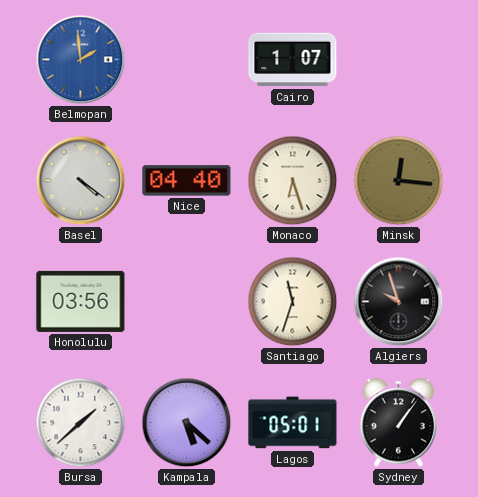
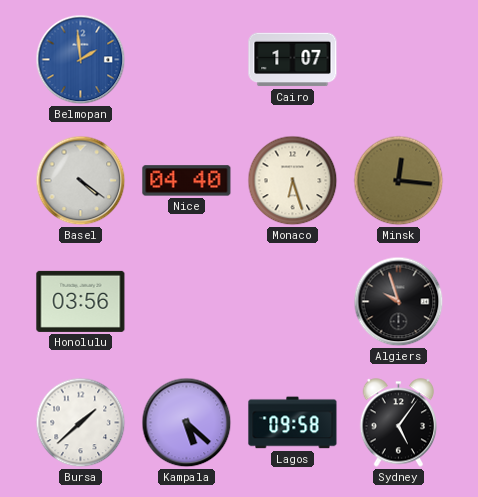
Santiago: 11:33 -> none
Lagos: 05:01 -> 09:58
Sydney: 1:06 -> 5:06
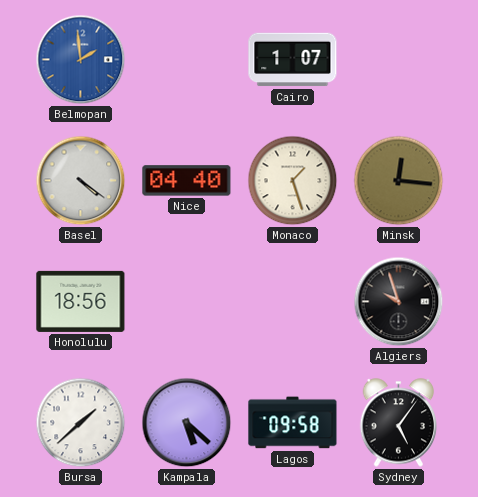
Monaco: 6:27 -> 1:27
Honolulu: 03:56 -> 18:56
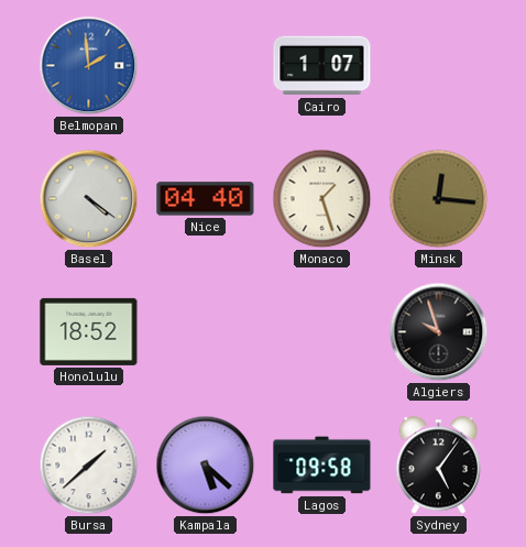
Honolulu: 18:56 -> 18:52
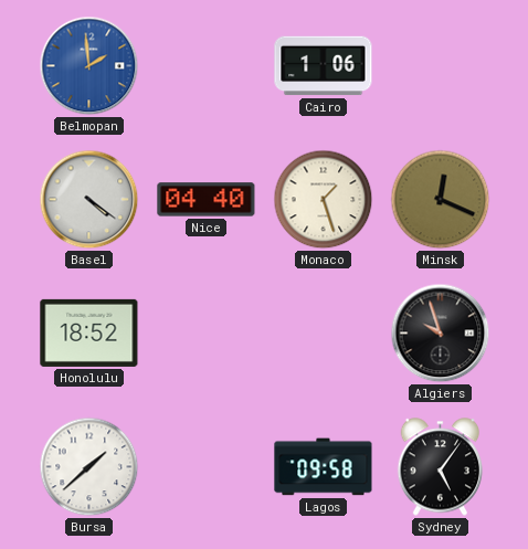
Cairo: 1:07 -> 1:06
Minsk: 12:16 -> 12:19
Kampala: 5:22 -> none
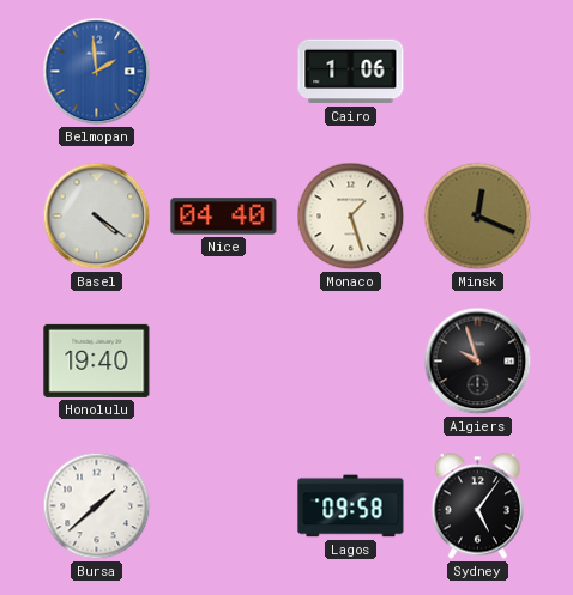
Honolulu: 18:52 -> 19:40
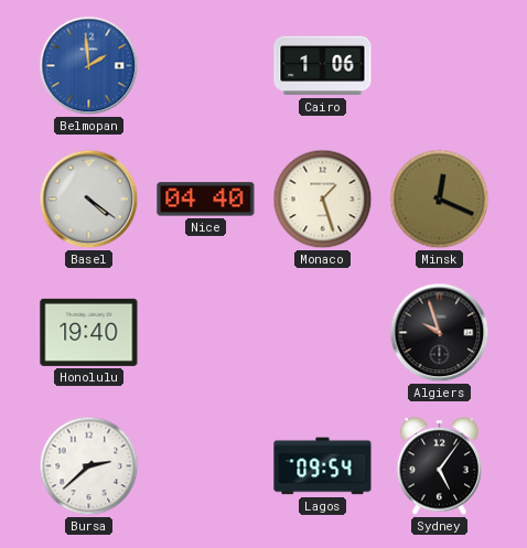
Bursa: 1:38 -> 2:38
Lagos: 09:58 -> 09:54
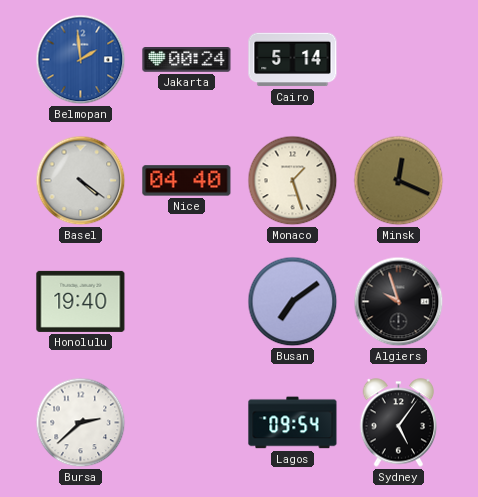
Jakarta: none -> 00:24
Cairo: 1:06 -> 5:14
Busan: none -> 7:09
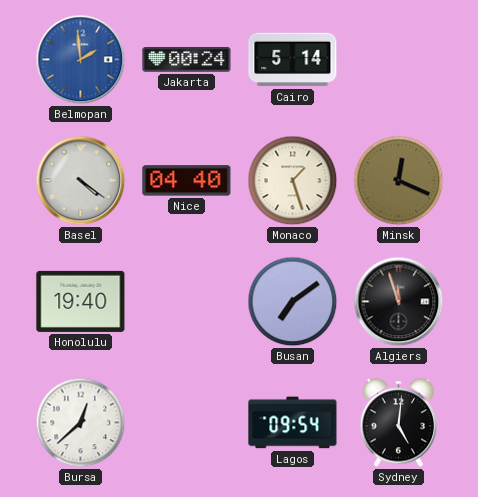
Algiers: 9:57 -> 11:57
Bursa: 2:38 -> 12:38
Sydney: 5:06 -> 5:01
